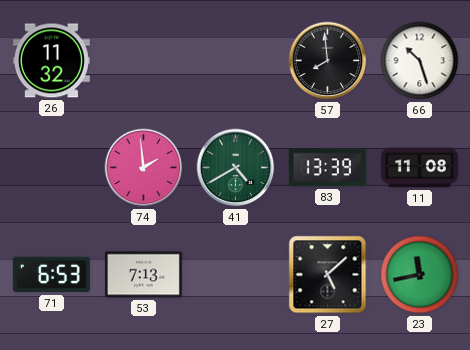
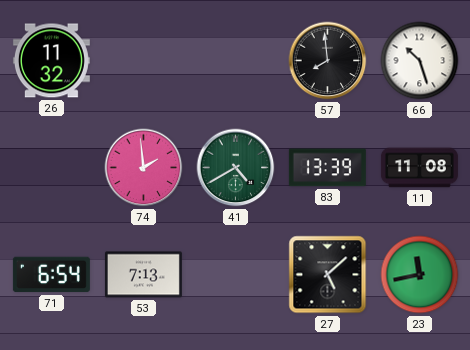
71: 6:53 -> 6:54
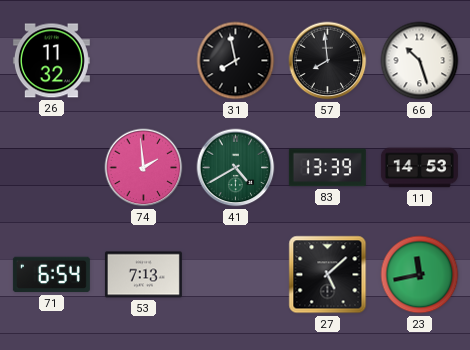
31: none -> 7:58
11: 11:08 -> 14:53
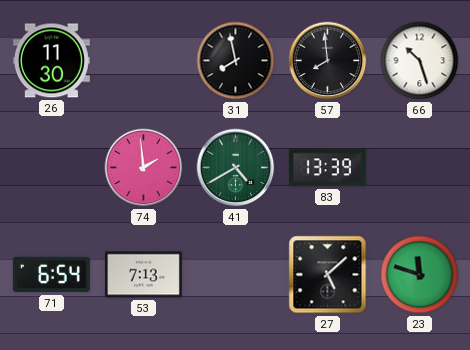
26: 11:32 -> 11:30
11: 14:53 -> none
23: 11:43 -> 11:48
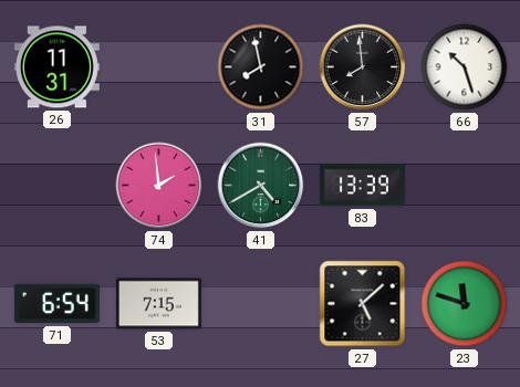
26: 11:30 -> 11:31
53: 7:13 -> 7:15
